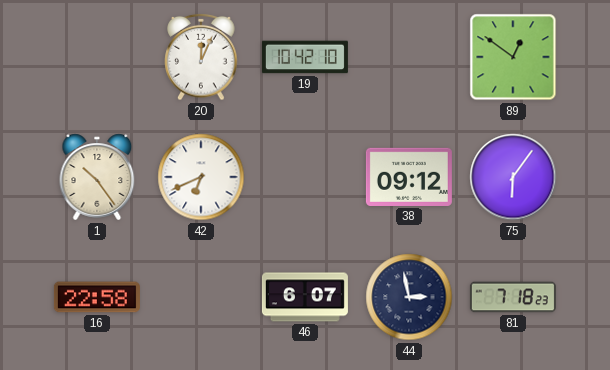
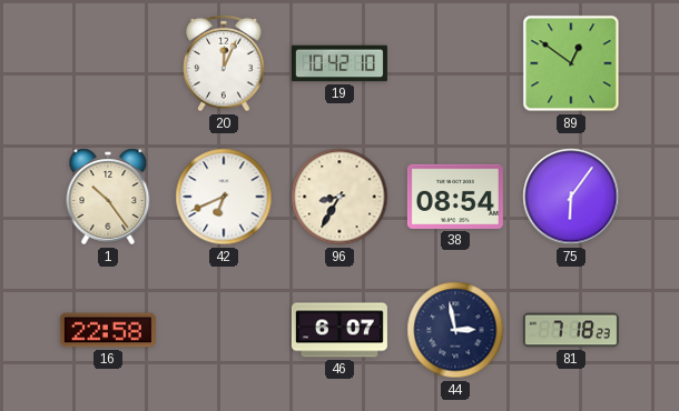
96: none -> 8:35
38: 09:12 -> 08:54
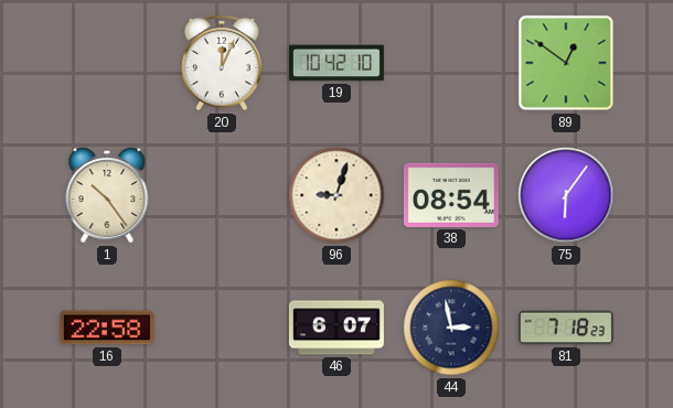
42: 6:41 -> none
96: 8:35 -> 9:03
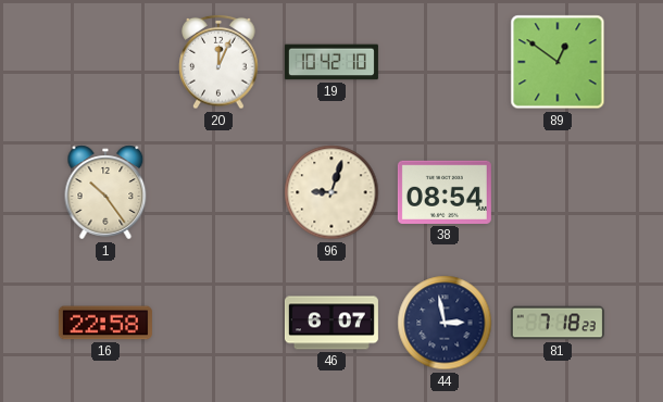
75: 6:06 -> none
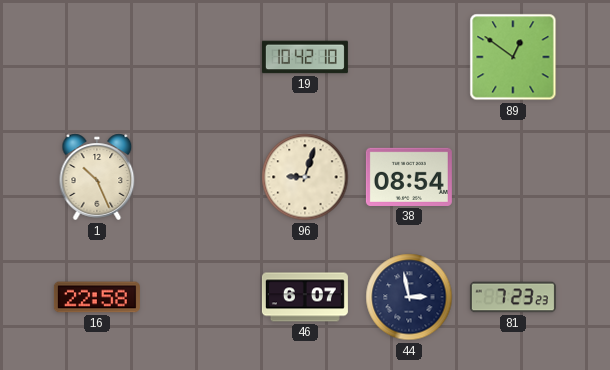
20: 12:04 -> none
1: 10:24 -> 10:26
81: 7:18 -> 7:23
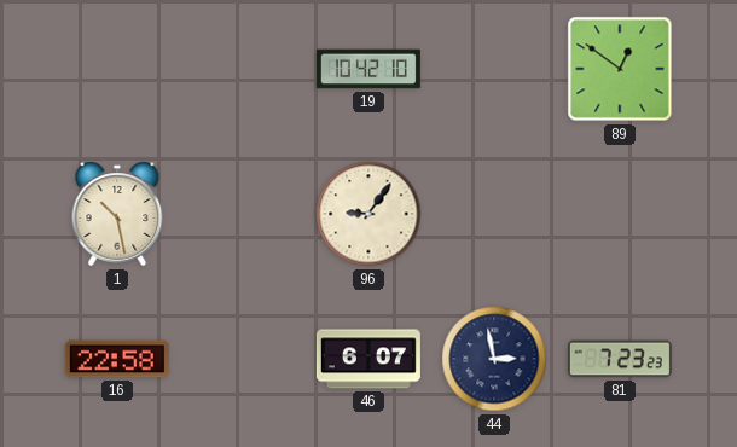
1: 10:26 -> 10:28
96: 9:03 -> 9:06
38: 08:54 -> none
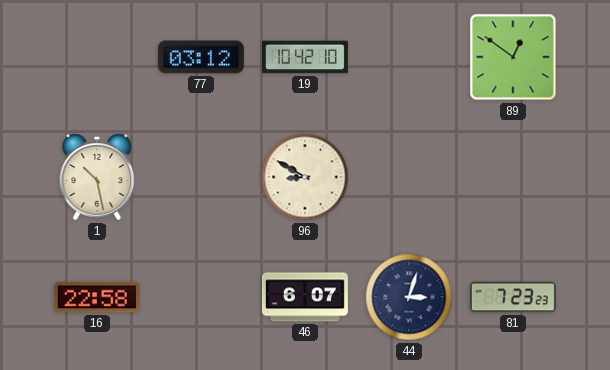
77: none -> 03:12
96: 9:06 -> 8:50
44: 2:58 -> 3:03
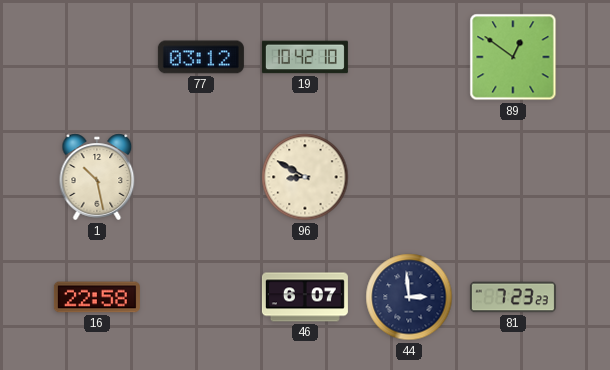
44: 3:03 -> 2:59
